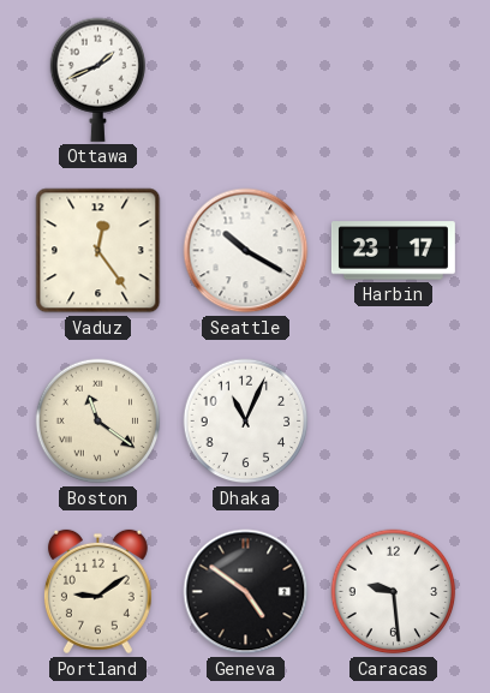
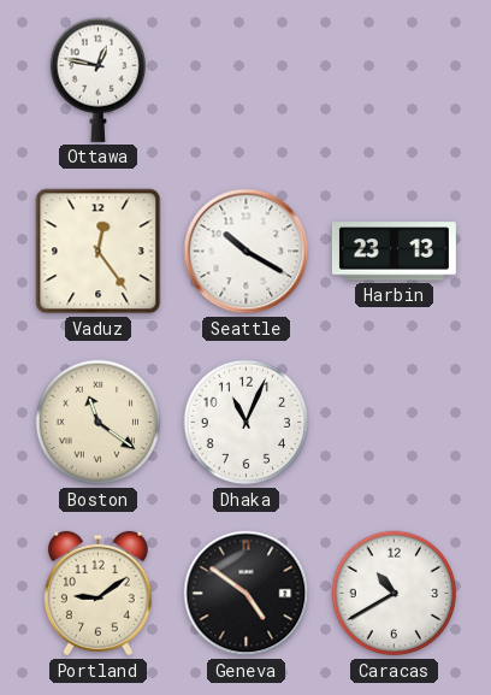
Ottawa: 1:41 -> 12:47
Harbin: 23:17 -> 23:13
Caracas: 9:29 -> 10:40
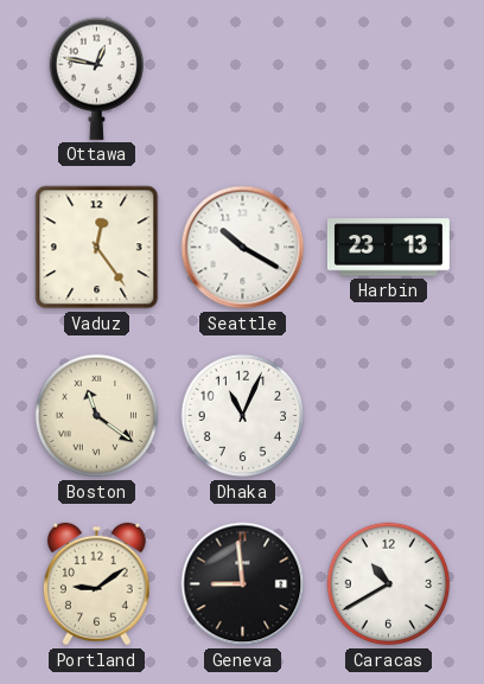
Geneva: 4:51 -> 8:59
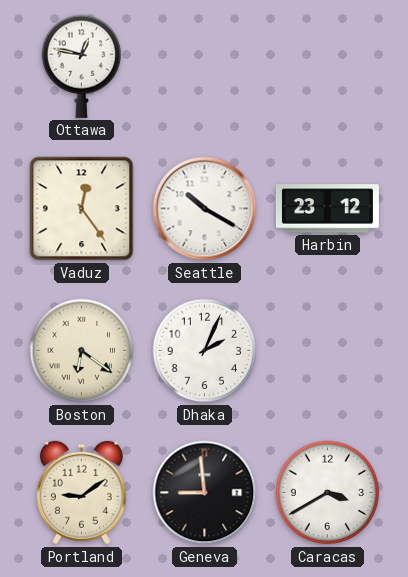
Harbin: 23:13 -> 23:12
Boston: 11:21 -> 6:21
Dhaka: 11:04 -> 2:04
Caracas: 10:40 -> 3:40
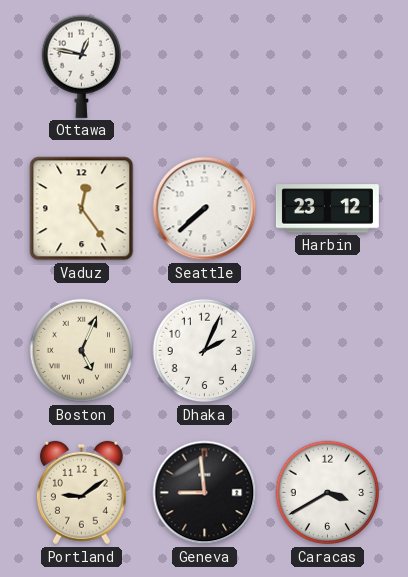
Seattle: 10:20 -> 7:38
Boston: 6:21 -> 5:04
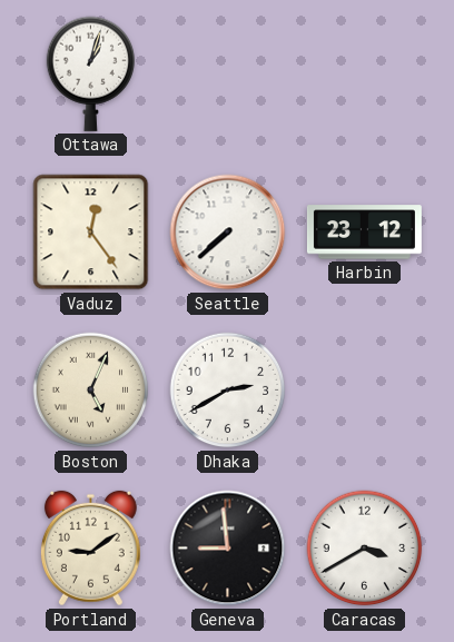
Ottawa: 12:47 -> 1:03
Dhaka: 2:04 -> 2:40
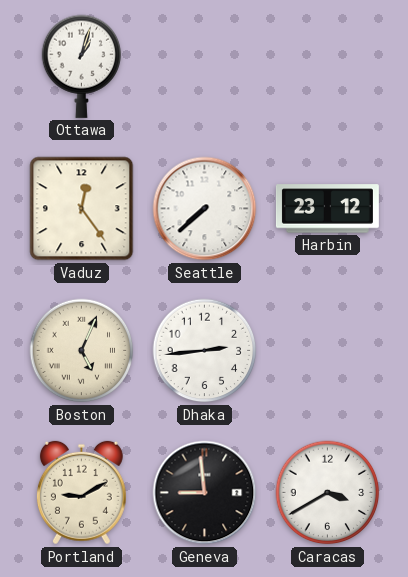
Dhaka: 2:40 -> 2:44
Portland: 9:09 -> 9:10
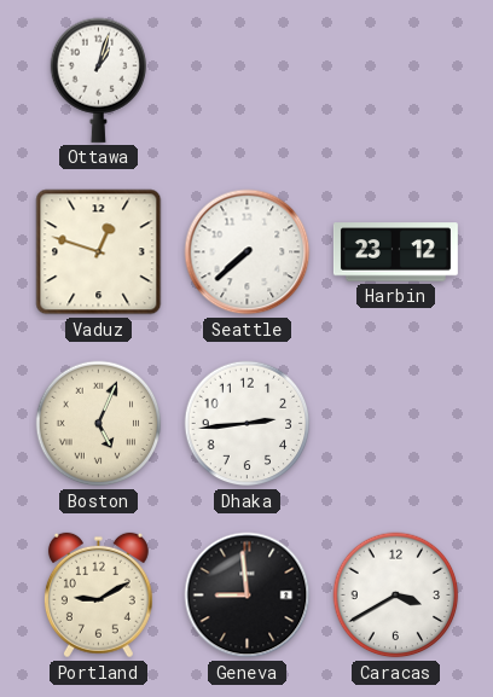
Vaduz: 12:24 -> 12:48
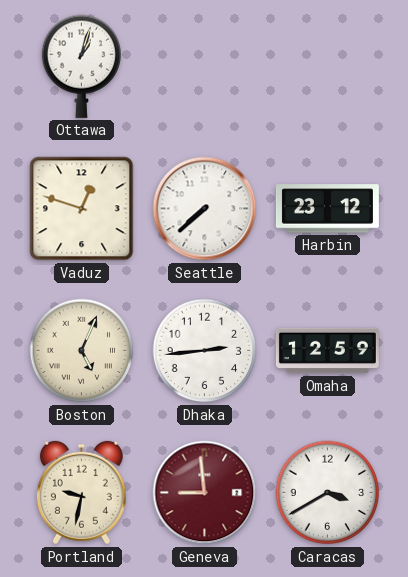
Omaha: none -> 12:59
Portland: 9:10 -> 9:32
Geneva dial: black -> burgundy
